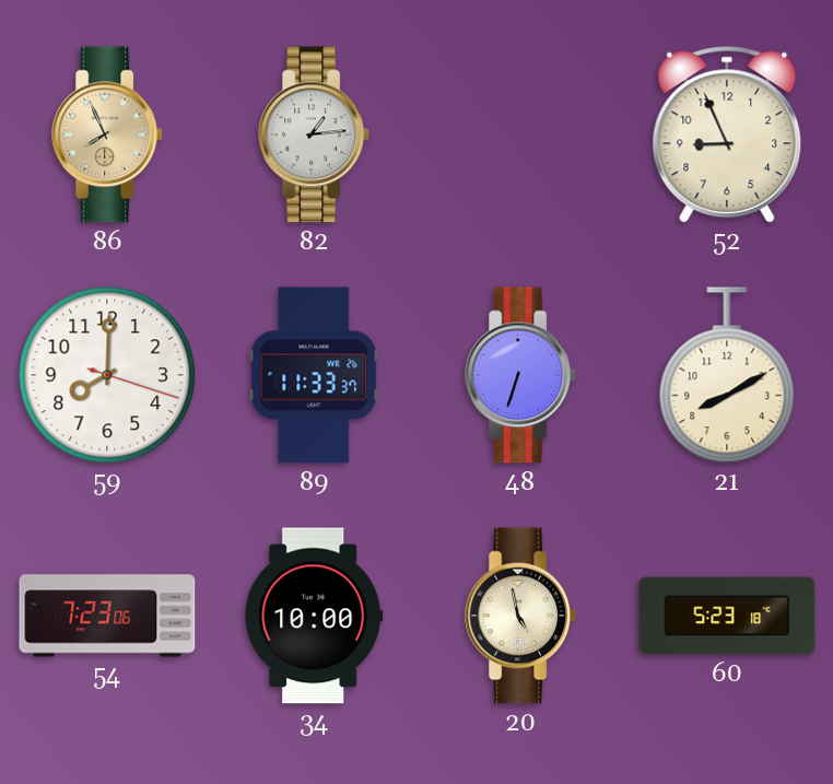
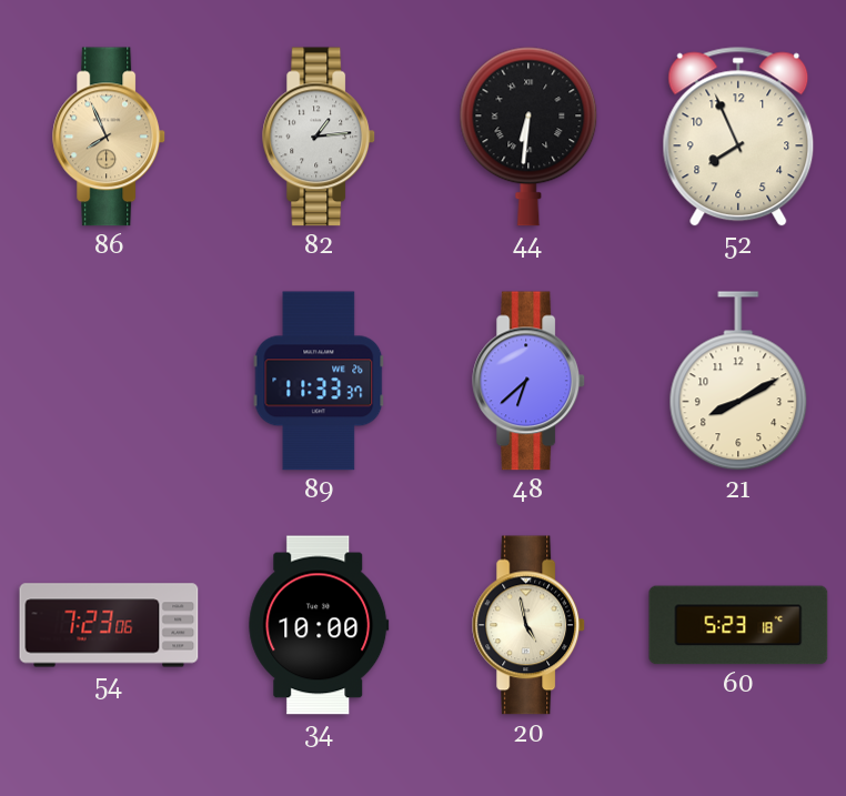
44: none -> 6:31
52: 8:56 -> 7:56
59: 8:00 -> none
48: 6:33 -> 6:38
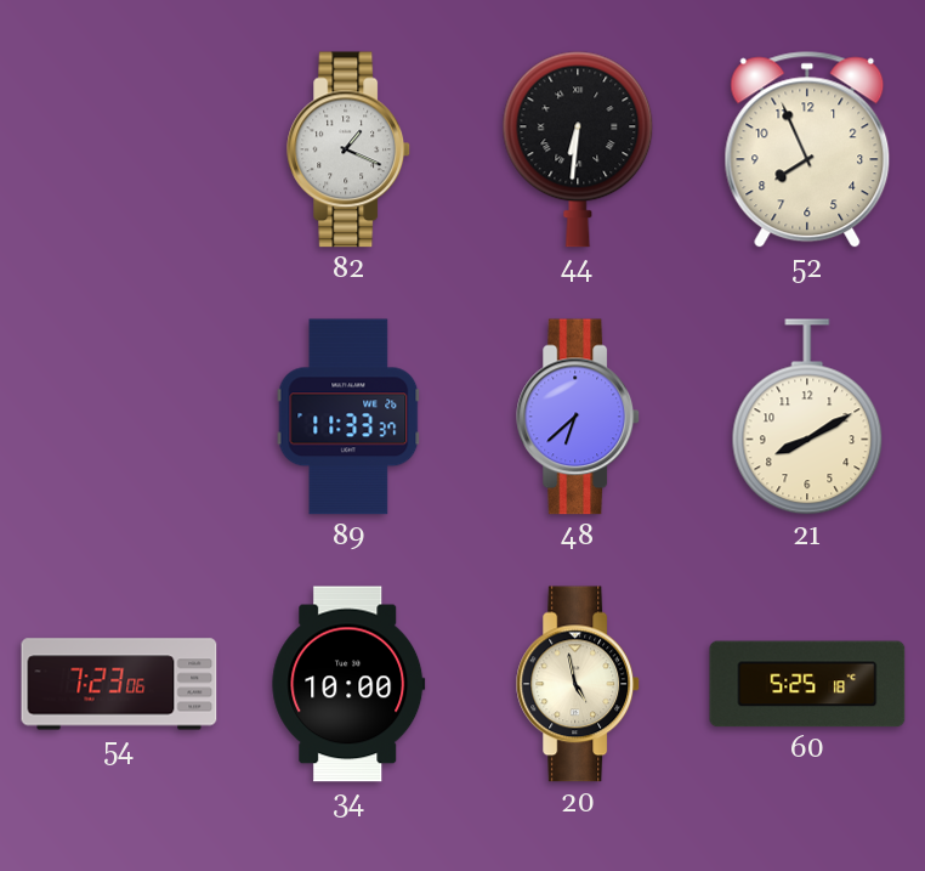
86: 7:56 -> none
82: 1:14 -> 1:19
60: 5:23 -> 5:25
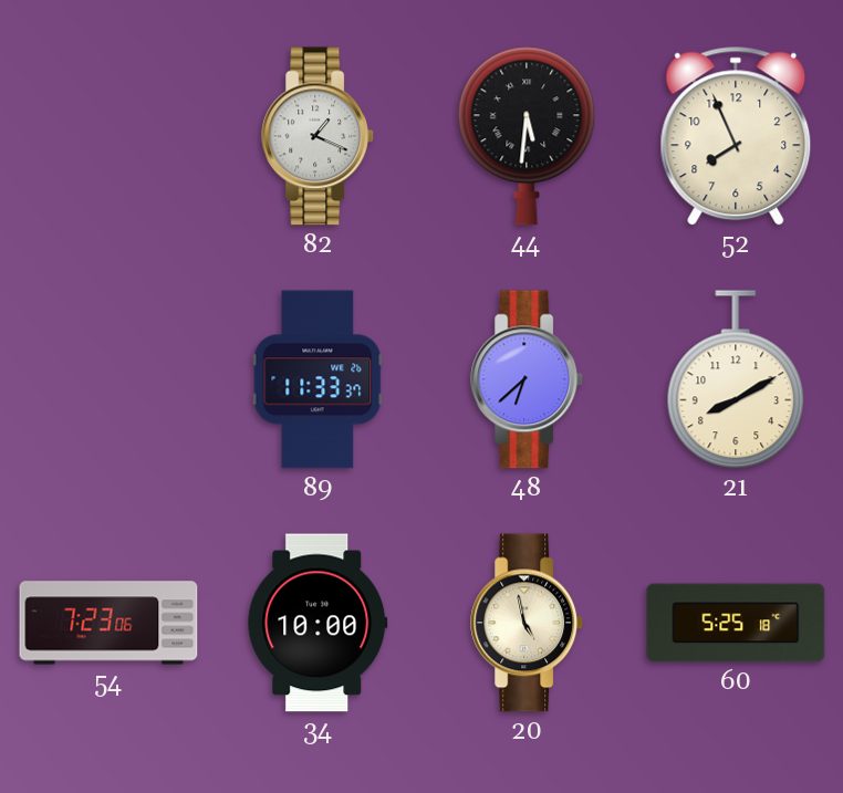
44: 6:31 -> 5:31
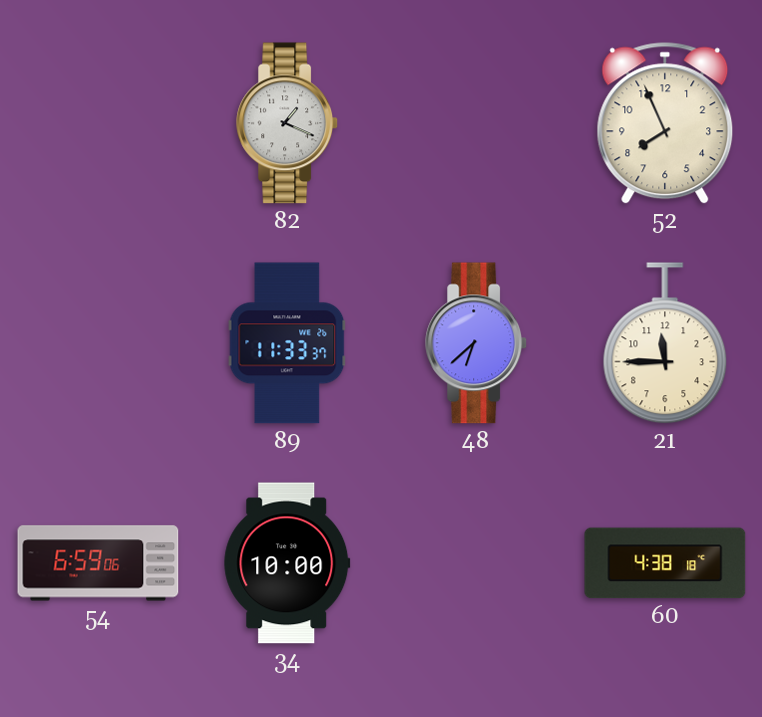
44: 5:31 -> none
21: 8:10 -> 11:45
54: 7:23 -> 6:59
20: 4:58 -> none
60: 5:25 -> 4:38
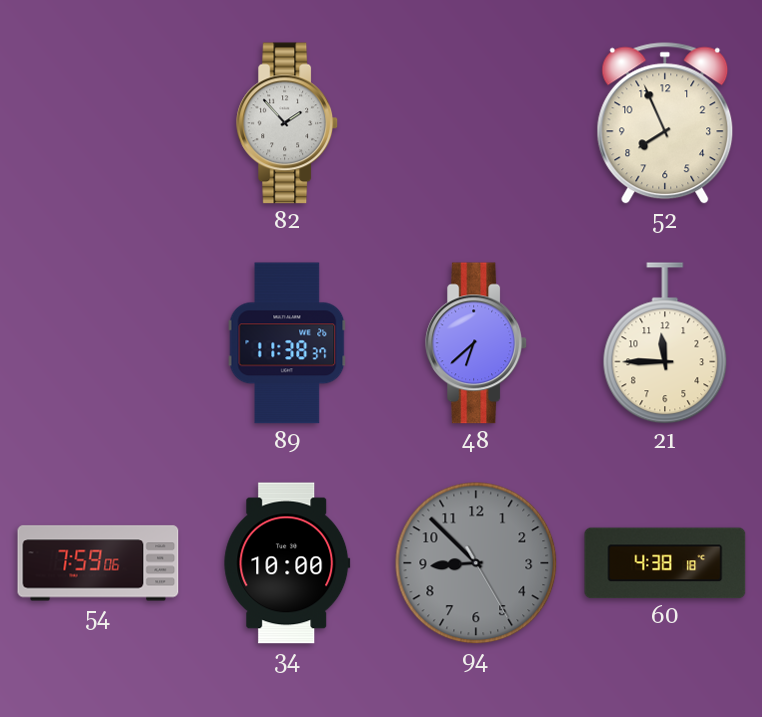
82: 1:19 -> 1:53
89: 11:33 -> 11:38
54: 6:59 -> 7:59
94: none -> 8:52
